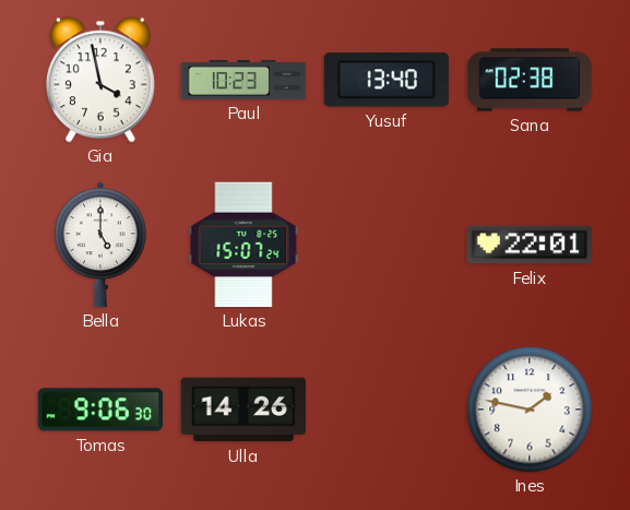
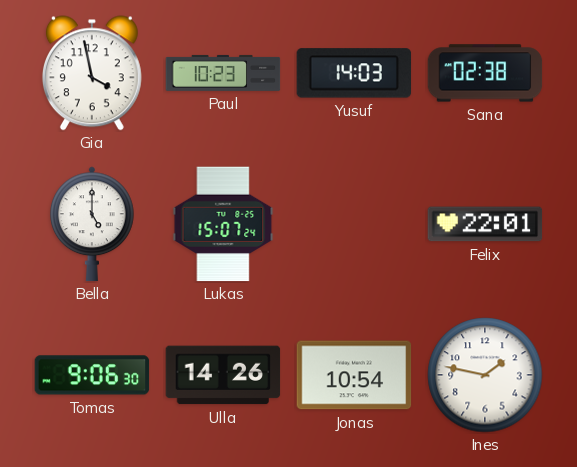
Yusuf: 13:40 -> 14:03
Jonas: none -> 10:54
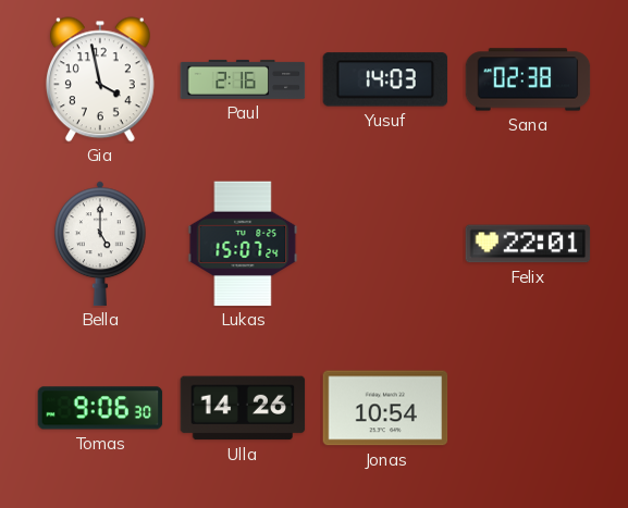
Paul: 10:23 -> 2:16
Ines: 1:47 -> none
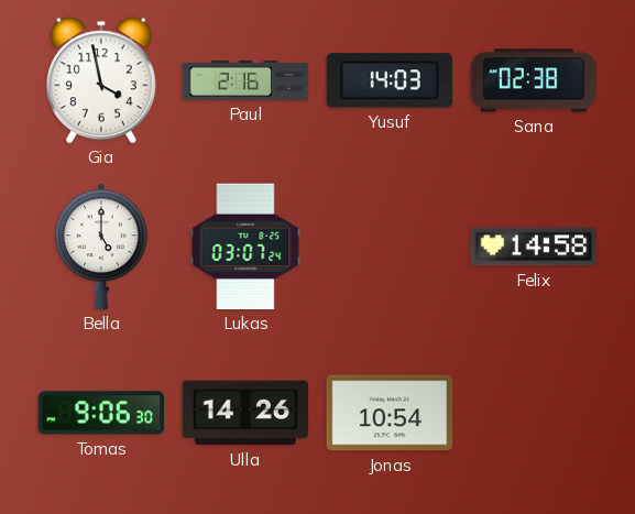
Lukas: 15:07 -> 03:07
Felix: 22:01 -> 14:58
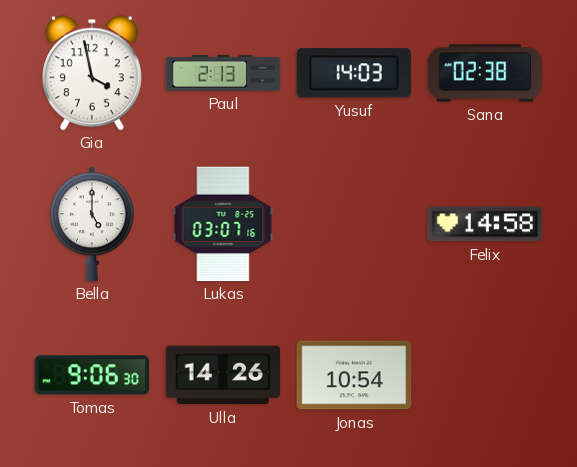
Paul: 2:16 -> 2:13
Lukas: 03:07:24 -> 03:07:16
